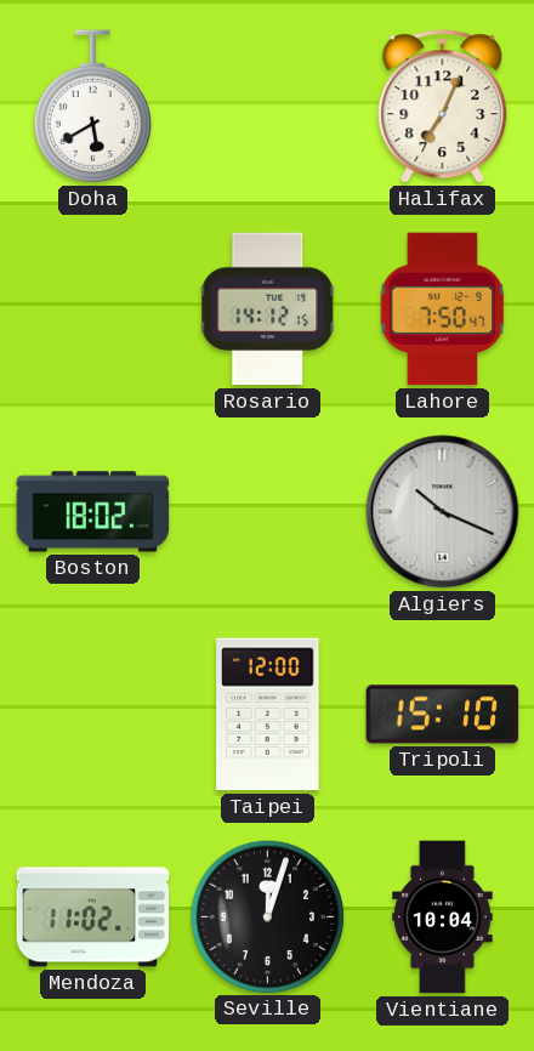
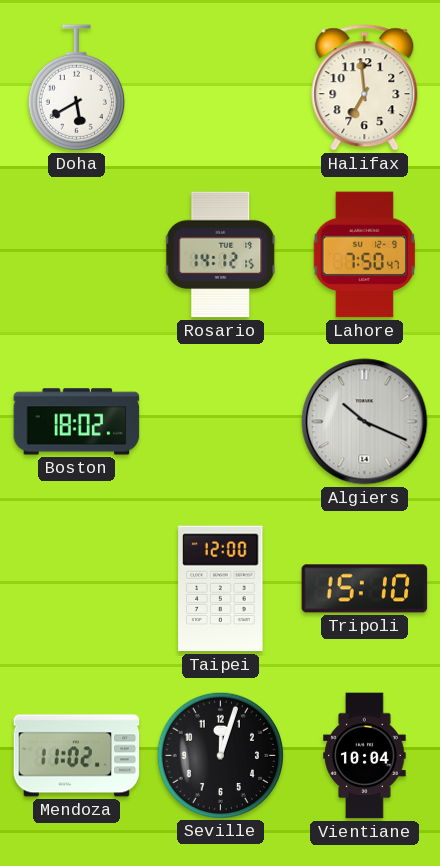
Halifax: 7:04 -> 6:59
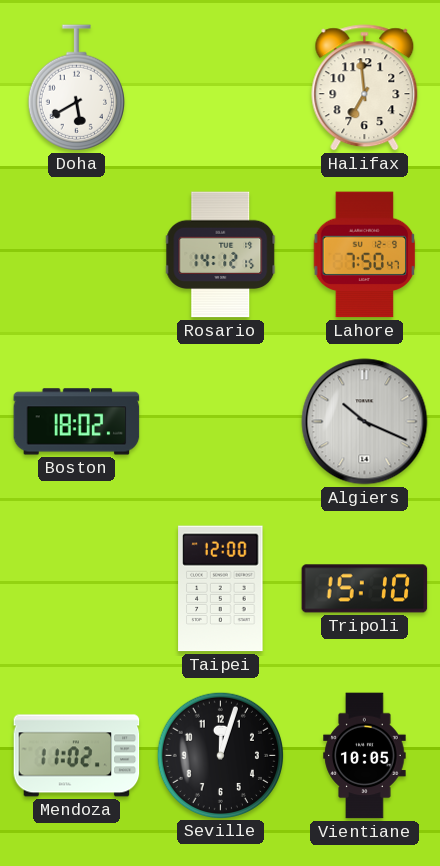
Vientiane: 10:04 -> 10:05
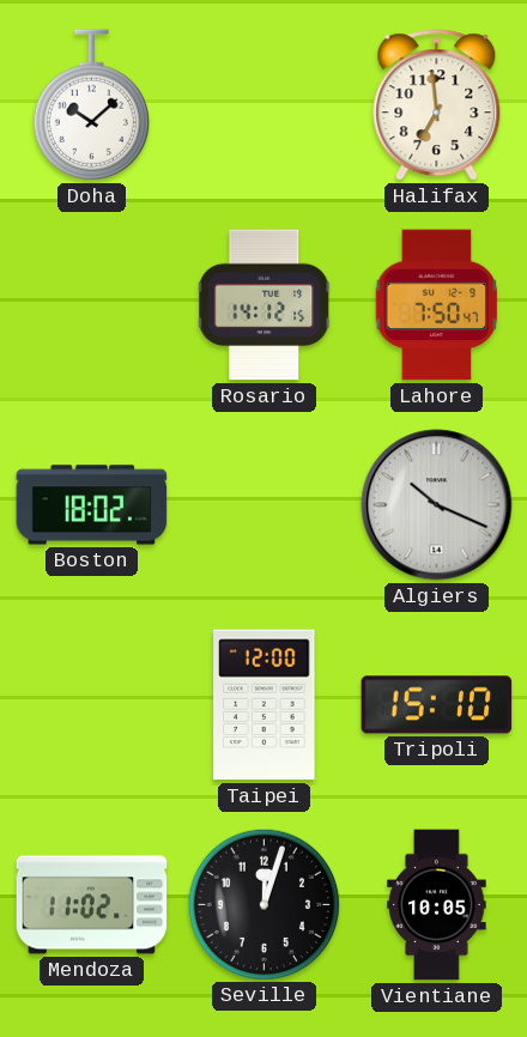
Doha: 5:40 -> 10:08
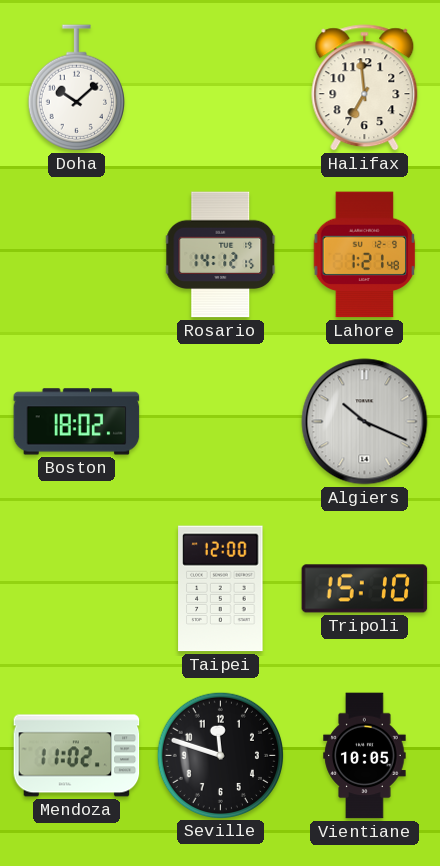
Lahore: 7:50 -> 1:21
Seville: 12:03 -> 11:48
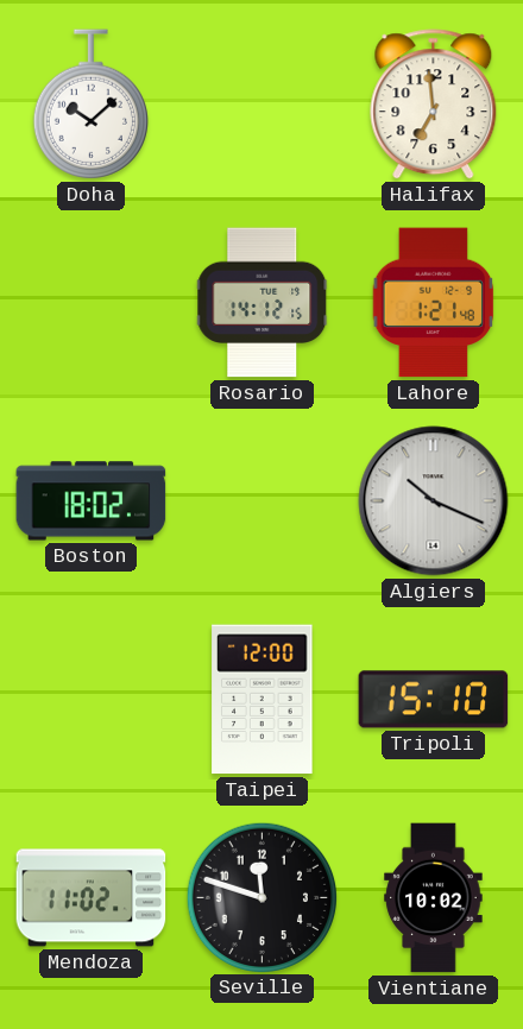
Vientiane: 10:05 -> 10:02
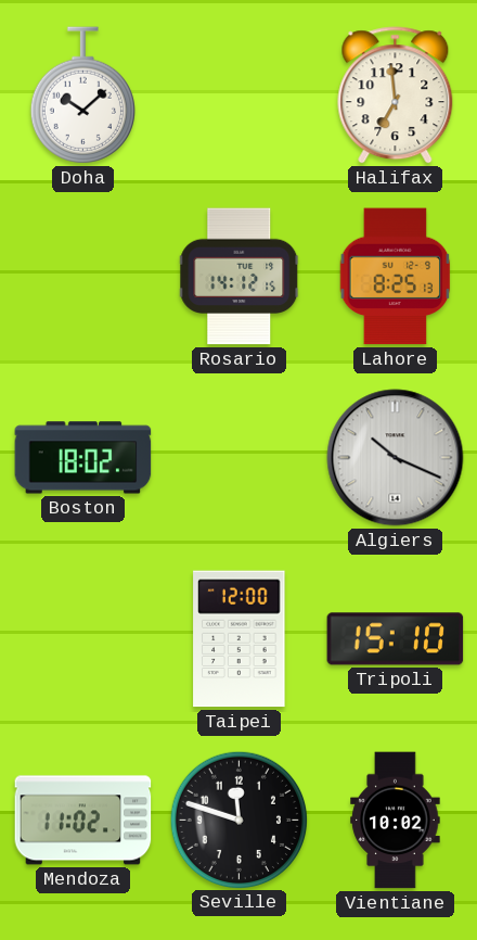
Lahore: 1:21 -> 8:25
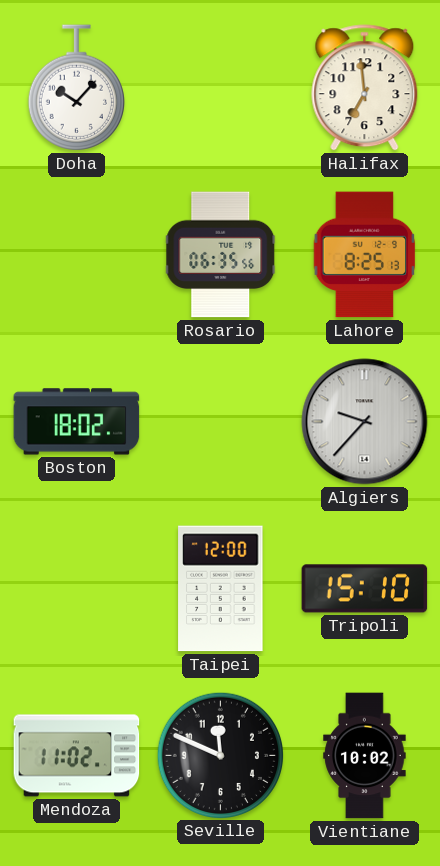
Doha: 10:08 -> 10:07
Rosario: 14:12 -> 06:35
Algiers: 10:19 -> 9:37
Seville: 11:48 -> 11:49
